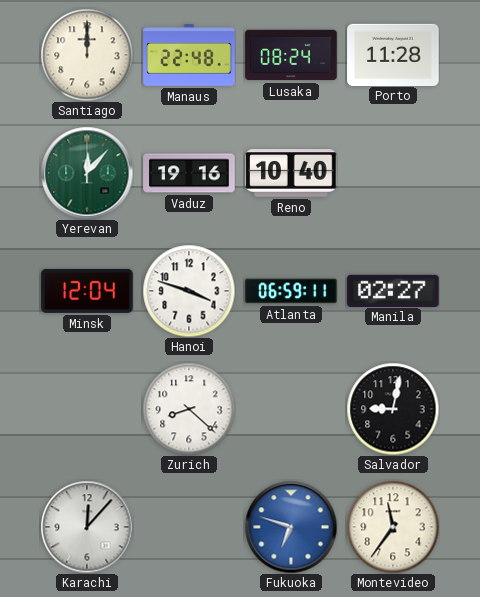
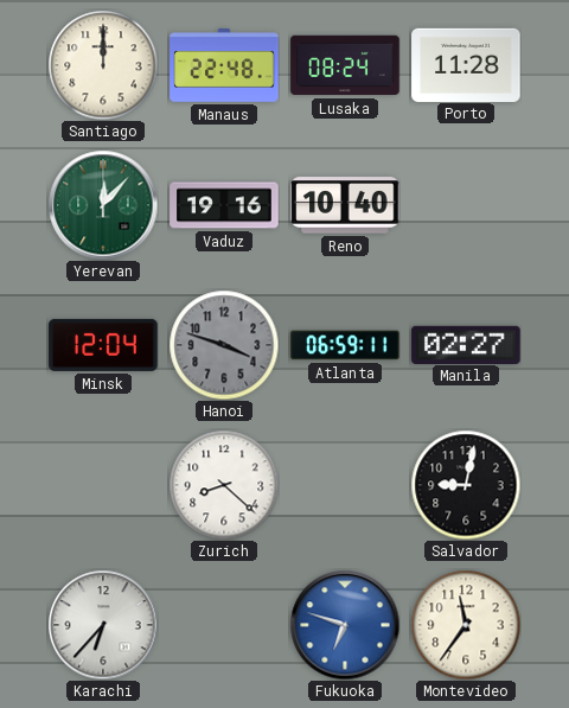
Hanoi dial: white -> grey
Karachi: 12:07 -> 6:37
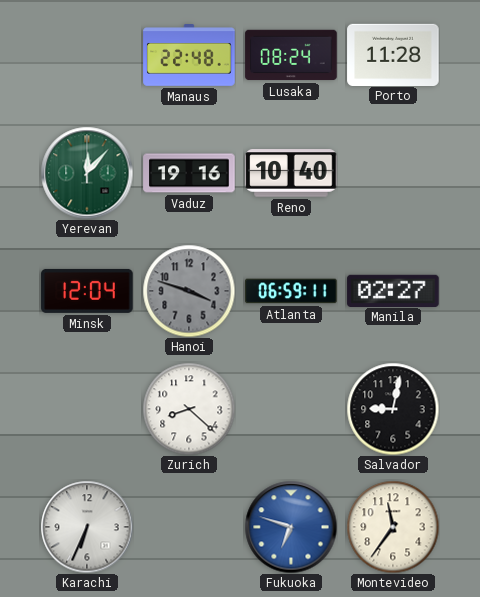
Santiago: 12:00 -> none
Karachi: 6:37 -> 6:34
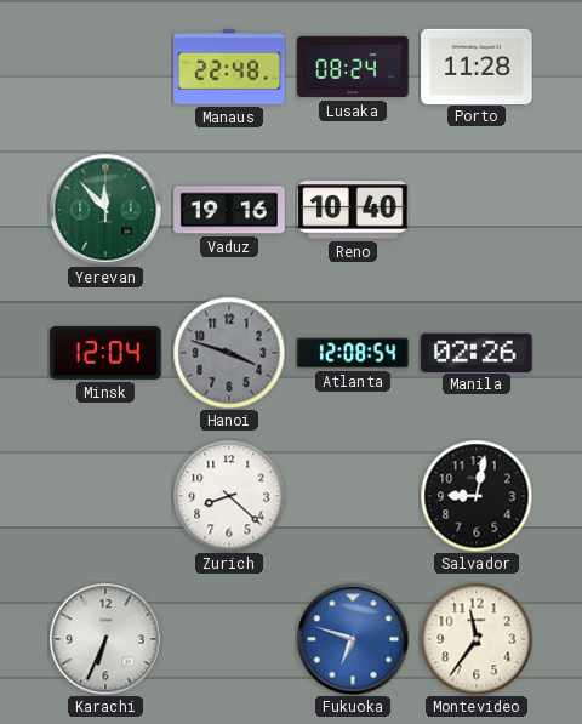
Yerevan: 12:07 -> 11:53
Atlanta: 06:59 -> 12:08
Manila: 02:27 -> 02:26
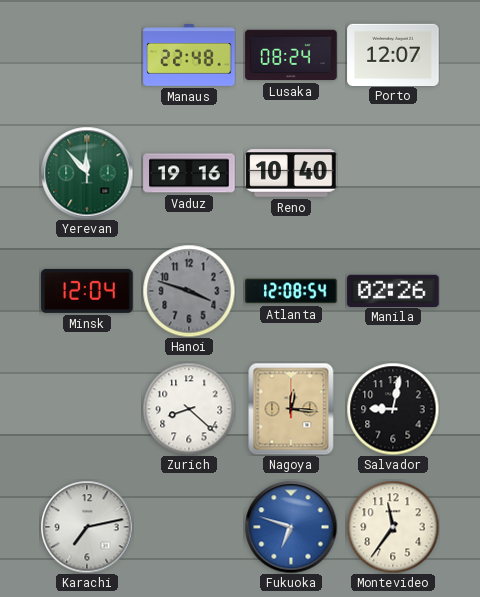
Porto: 11:28 -> 12:07
Nagoya: none -> 12:16
Karachi: 6:34 -> 7:13
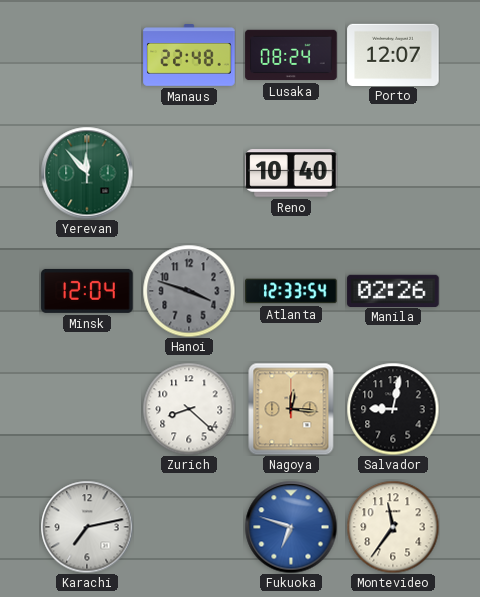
Vaduz: 19:16 -> none
Atlanta: 12:08 -> 12:33
